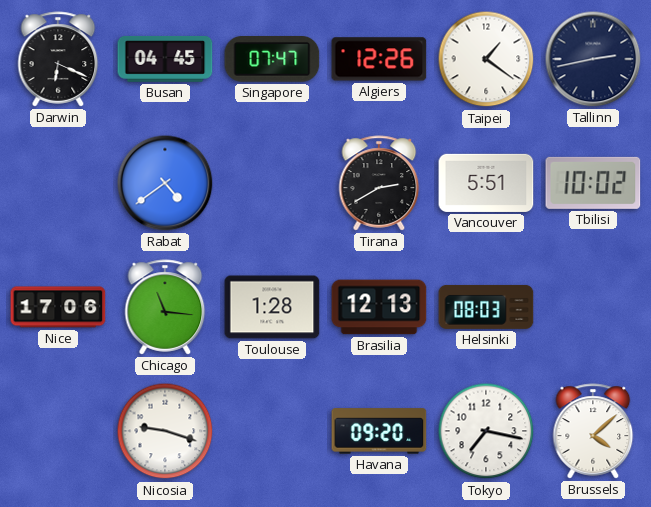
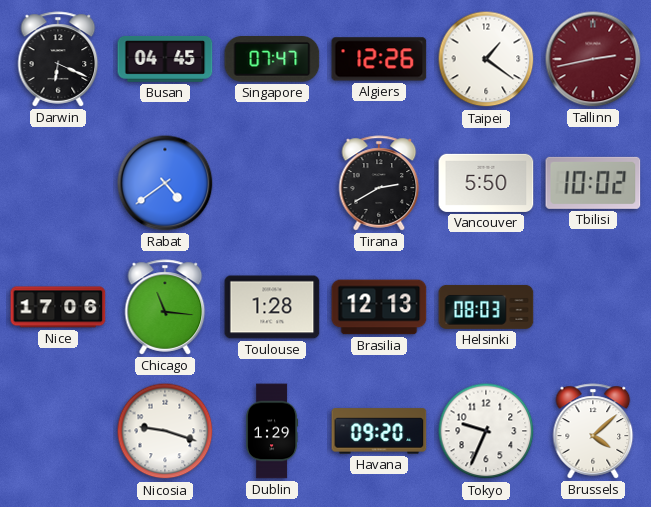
Tallinn dial: navy -> burgundy
Vancouver: 5:51 -> 5:50
Dublin: none -> 1:29
Tokyo: 7:17 -> 9:34
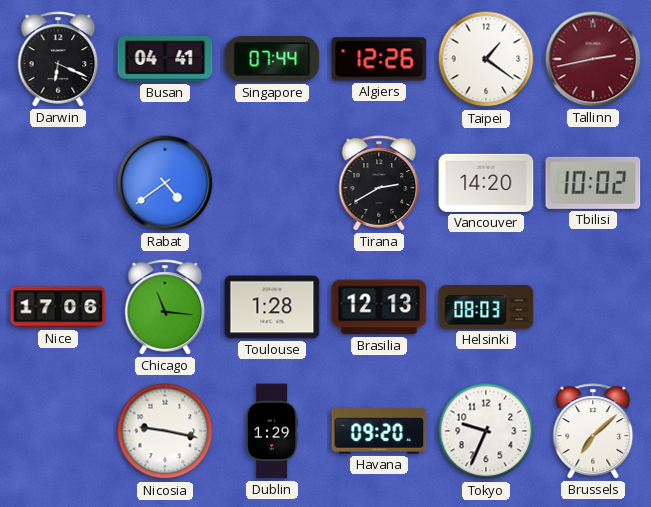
Busan: 04:45 -> 04:41
Singapore: 07:47 -> 07:44
Vancouver: 5:50 -> 14:20
Nicosia: 9:18 -> 9:17
Brussels: 4:08 -> 7:08
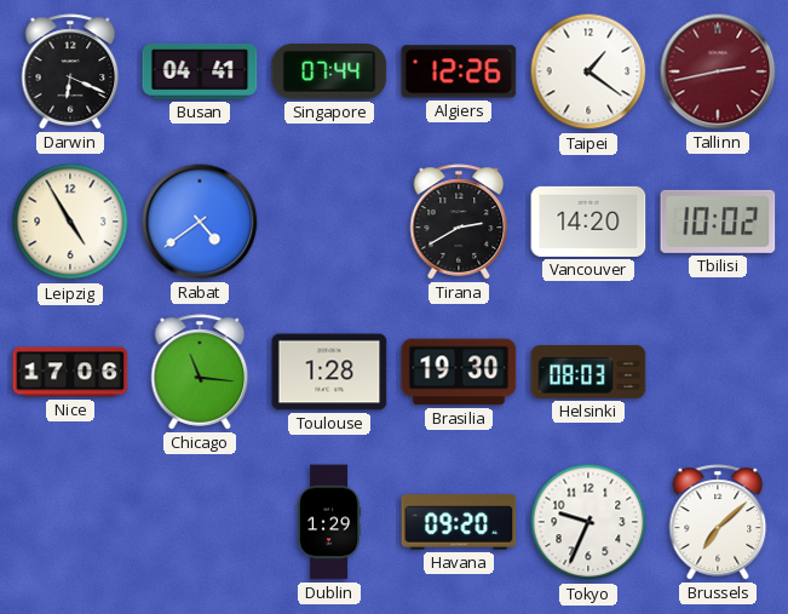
Leipzig: none -> 4:55
Brasilia: 12:13 -> 19:30
Nicosia: 9:17 -> none
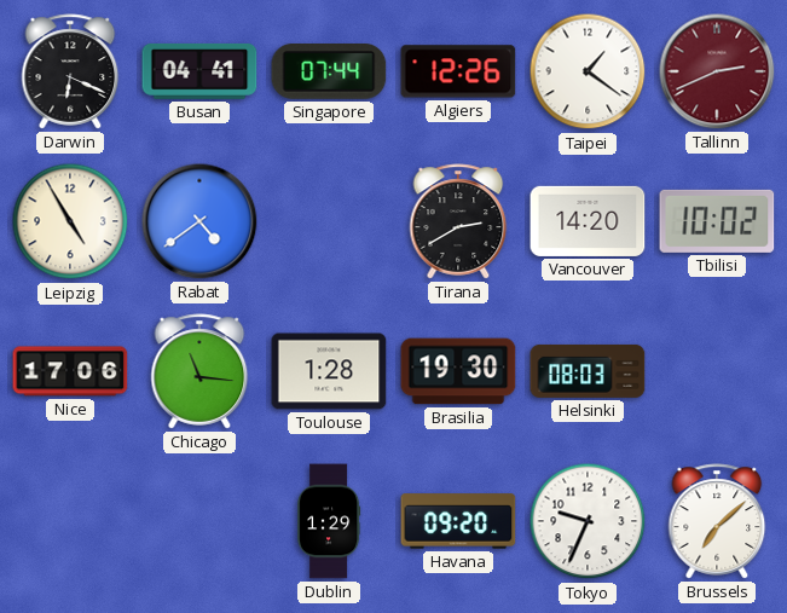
Tallinn: 2:43 -> 2:41
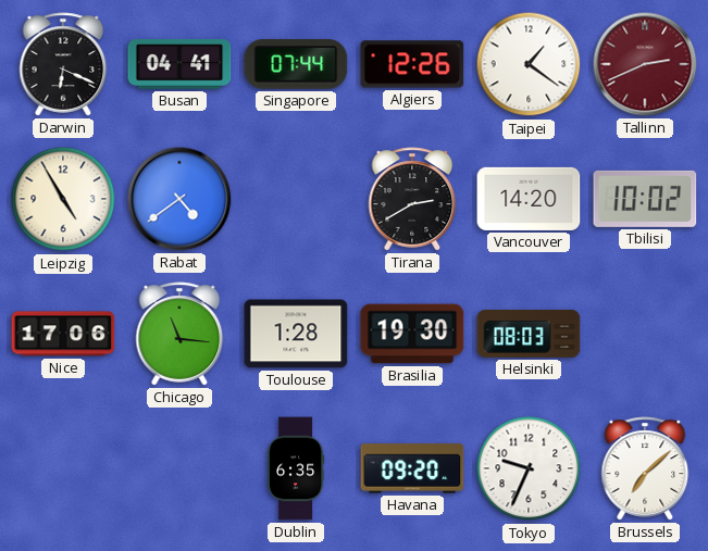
Dublin: 1:29 -> 6:35
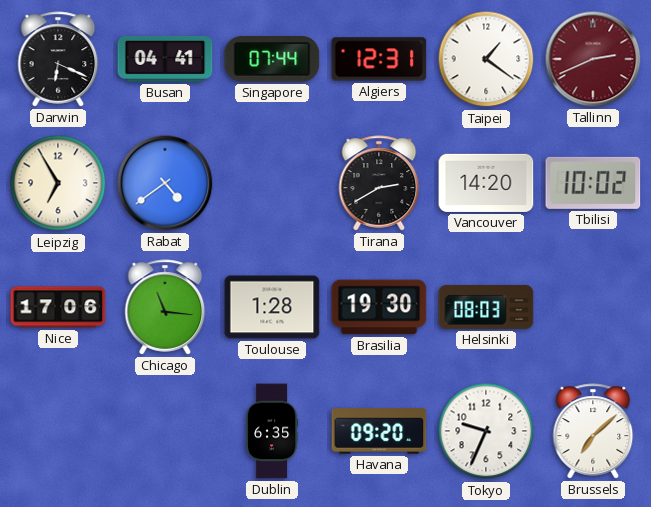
Algiers: 12:26 -> 12:31
Leipzig: 4:55 -> 6:55
